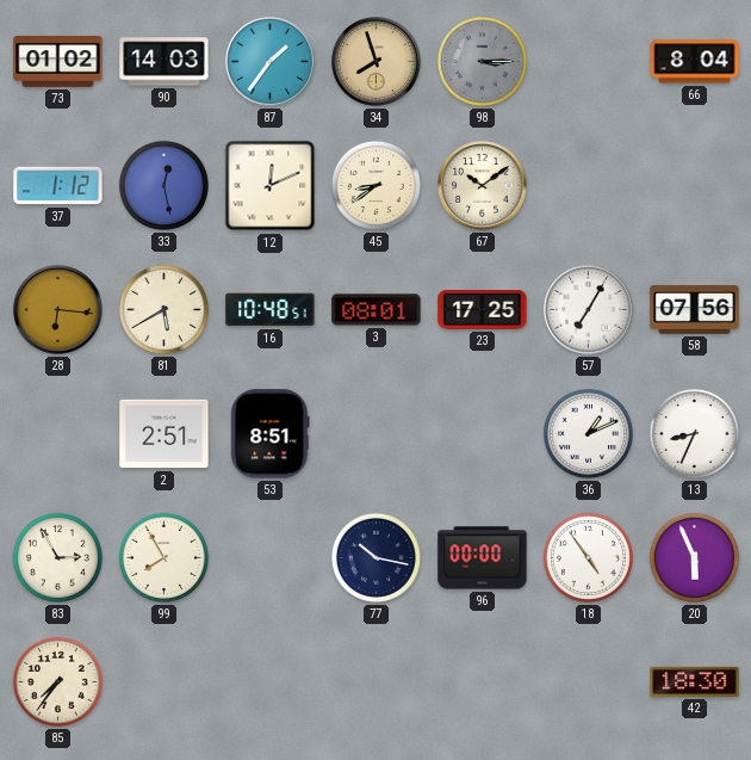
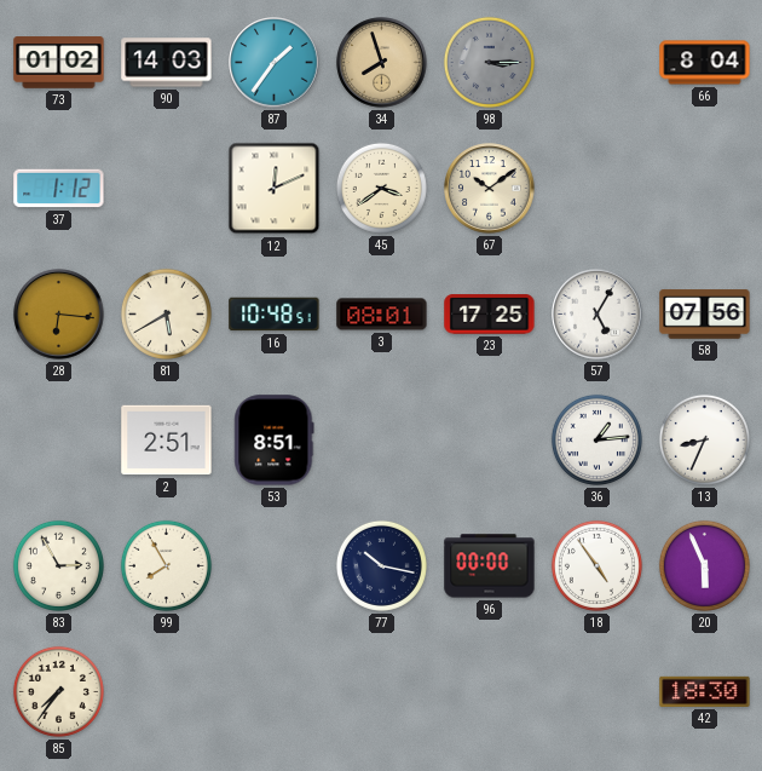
33: 12:28 -> none
45: 8:39 -> 3:39
57: 7:05 -> 5:05
36: 1:11 -> 1:14
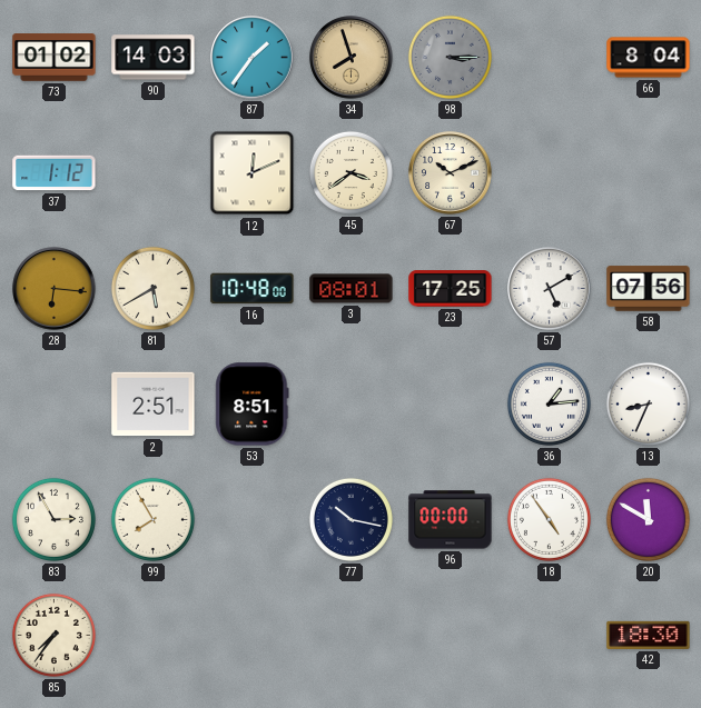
67: 10:09 -> 10:11
16: 10:48:51 -> 10:48:00
57: 5:05 -> 5:10
20: 5:56 -> 11:50
